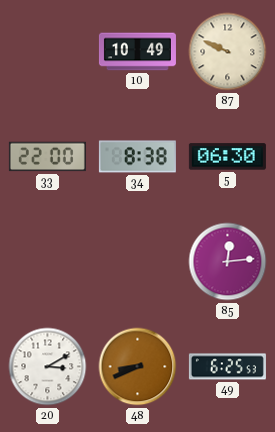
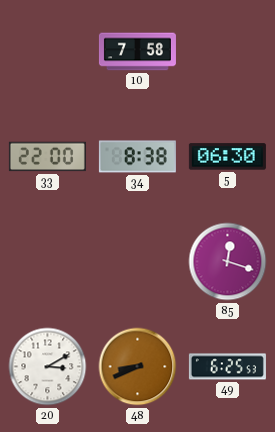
10: 10:49 -> 7:58
87: 9:49 -> none
85: 12:14 -> 12:18
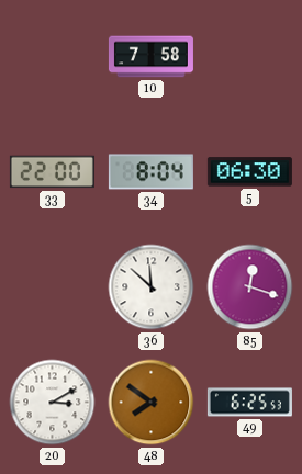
34: 8:38 -> 8:04
36: none -> 11:52
48: 8:41 -> 7:51
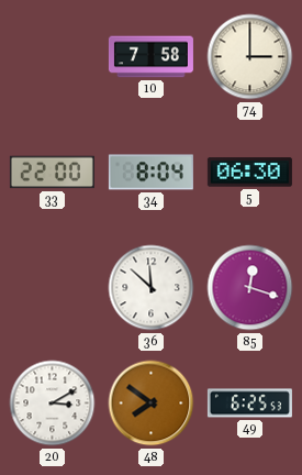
74: none -> 3:00
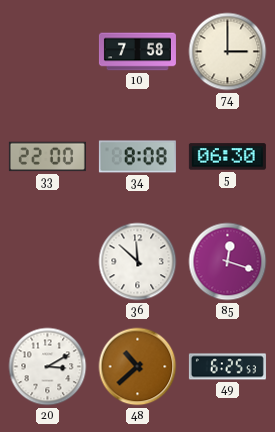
34: 8:04 -> 8:08
48: 7:51 -> 10:38
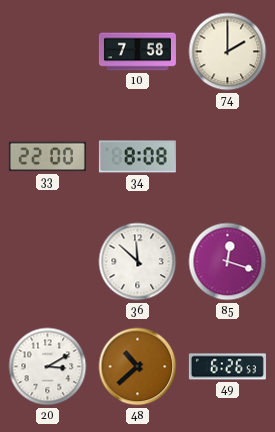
74: 3:00 -> 2:00
5: 06:30 -> none
49: 6:25 -> 6:26
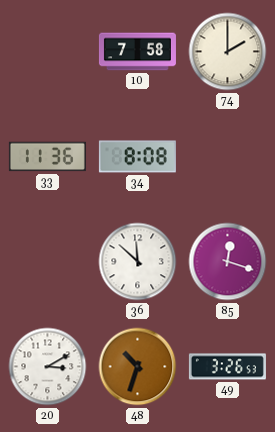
33: 22:00 -> 11:36
48: 10:38 -> 10:33
49: 6:26 -> 3:26
